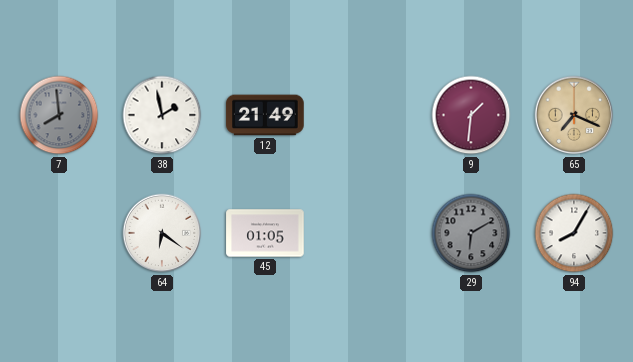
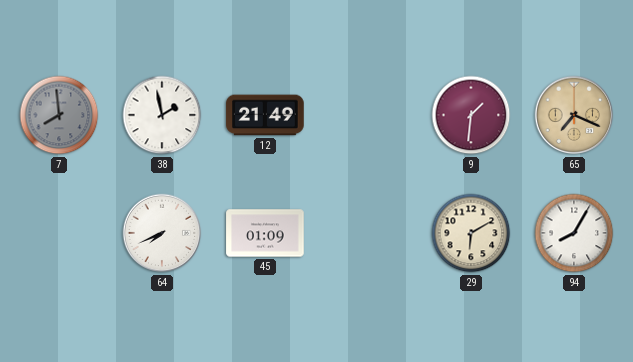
64: 6:21 -> 7:41
45: 01:05 -> 01:09
29 dial: grey -> cream
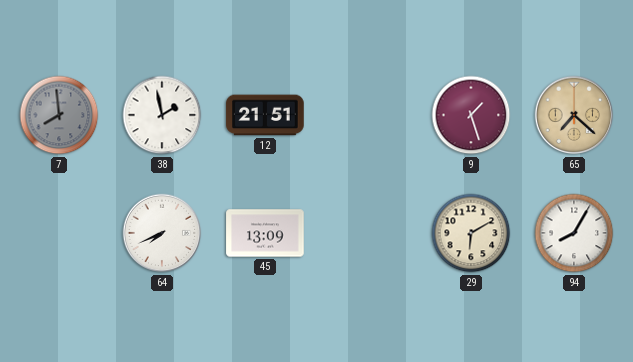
12: 21:49 -> 21:51
9: 1:31 -> 1:27
65: 7:19 -> 7:22
45: 01:09 -> 13:09
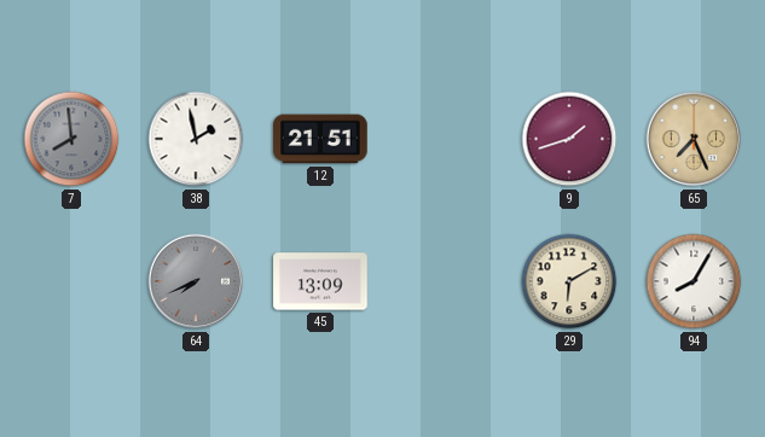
9: 1:27 -> 1:42
65: 7:22 -> 7:26
64 dial: white -> grey
